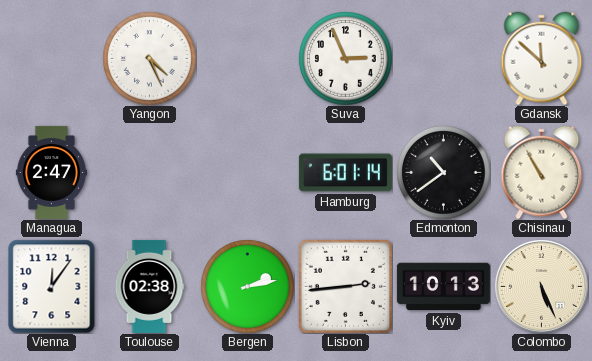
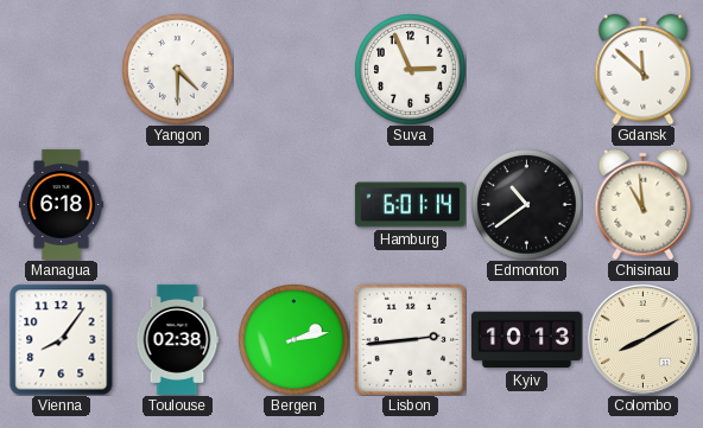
Yangon: 4:26 -> 4:30
Managua: 2:47 -> 6:18
Chisinau: 10:55 -> 10:59
Vienna: 12:06 -> 8:06
Colombo: 5:26 -> 8:10
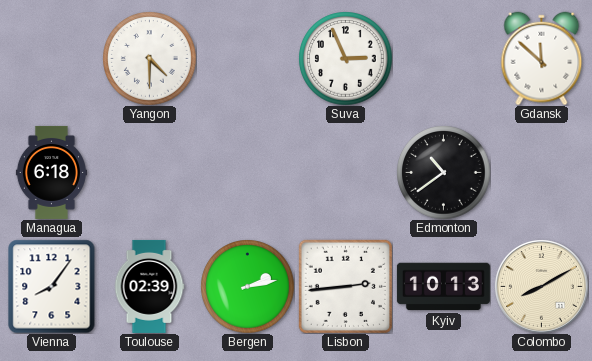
Hamburg: 6:01 -> none
Chisinau: 10:59 -> none
Toulouse: 02:38 -> 02:39
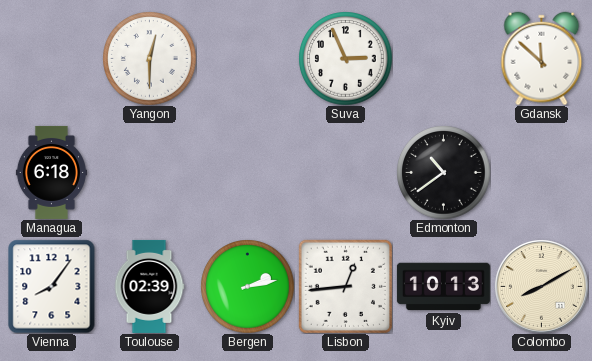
Yangon: 4:30 -> 12:30
Lisbon: 2:44 -> 12:44
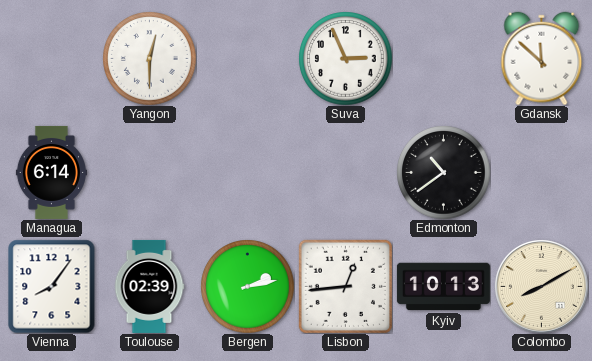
Managua: 6:18 -> 6:14
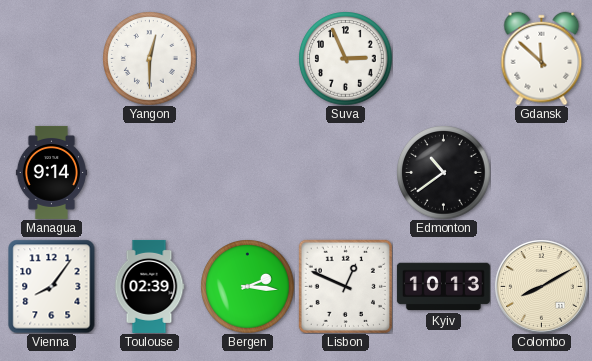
Managua: 6:14 -> 9:14
Bergen: 2:13 -> 2:16
Lisbon: 12:44 -> 12:49
